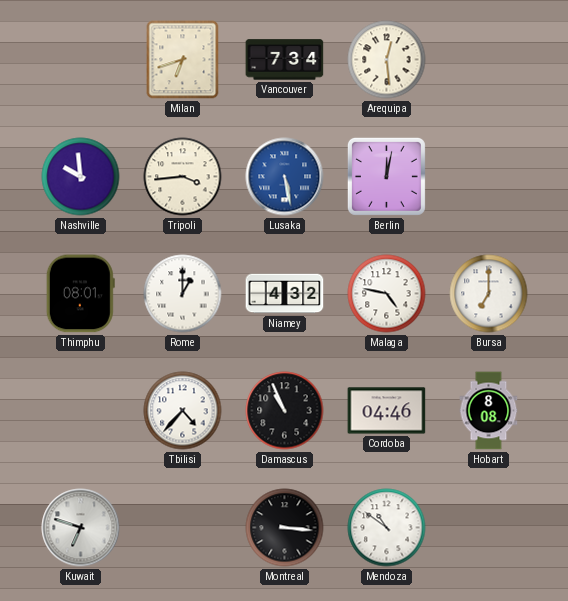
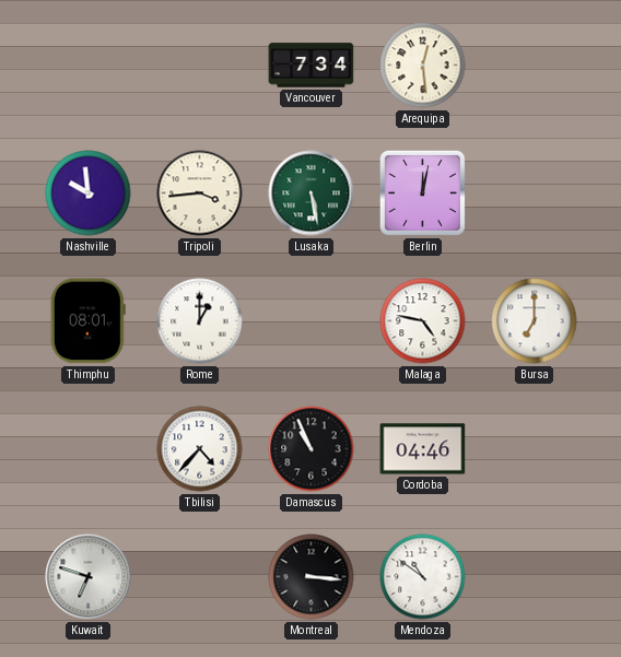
Milan: 6:42 -> none
Lusaka dial: blue -> green
Niamey: 4:32 -> none
Hobart: 8:08 -> none
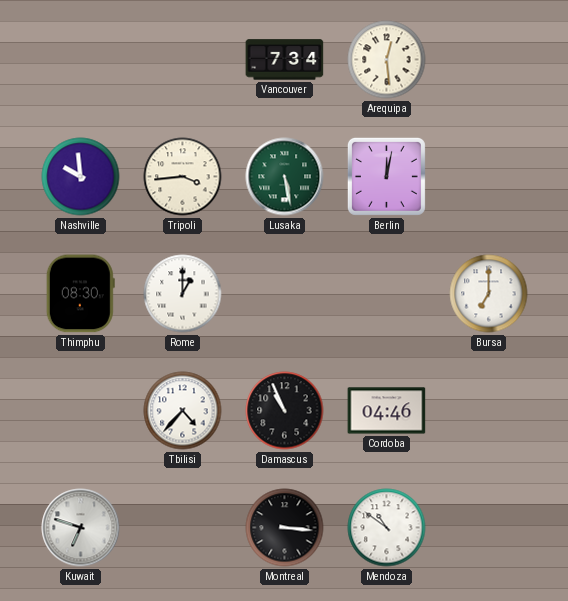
Thimphu: 08:01 -> 08:30
Malaga: 4:47 -> none
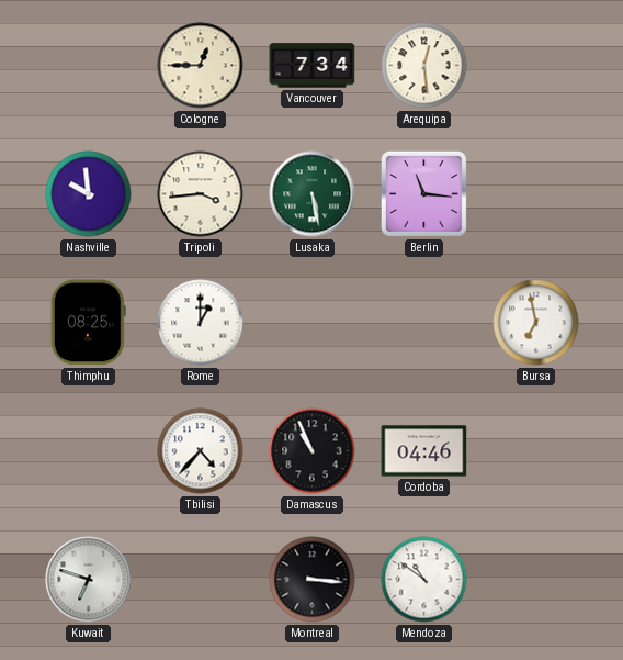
Cologne: none -> 12:45
Berlin: 12:02 -> 11:16
Thimphu: 08:30 -> 08:25
Bursa: 7:00 -> 6:58
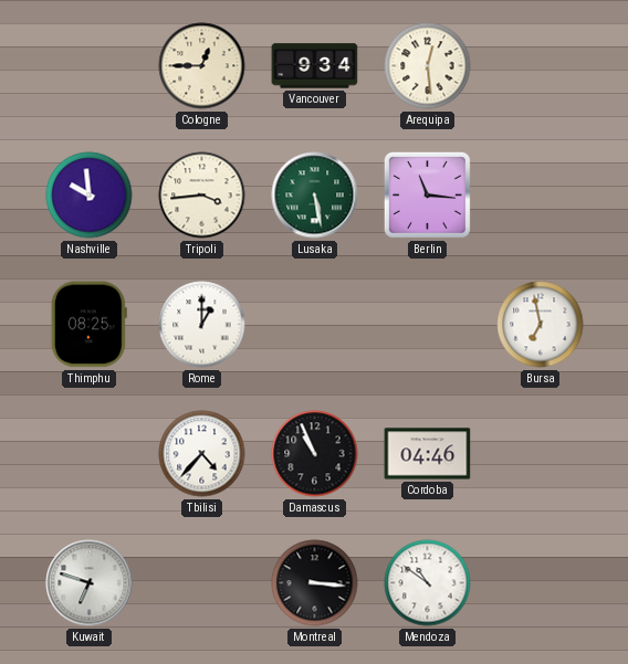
Vancouver: 7:34 -> 9:34
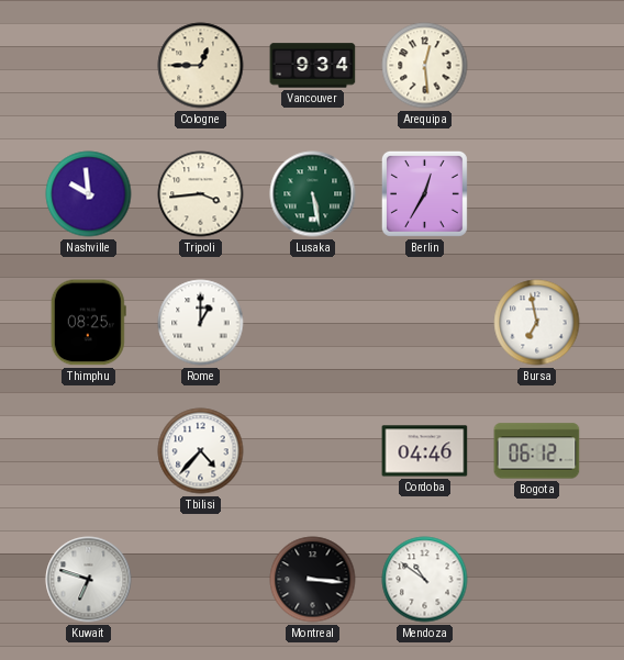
Berlin: 11:16 -> 12:35
Damascus: 10:56 -> none
Bogota: none -> 06:12
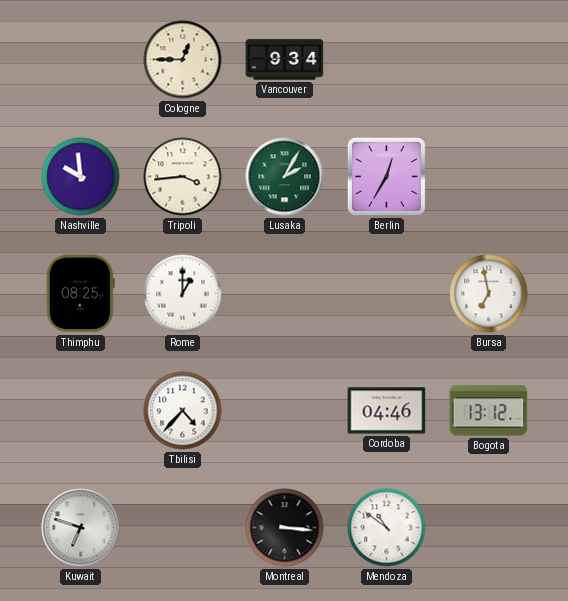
Arequipa: 12:29 -> none
Lusaka: 5:28 -> 2:05
Bogota: 06:12 -> 13:12
